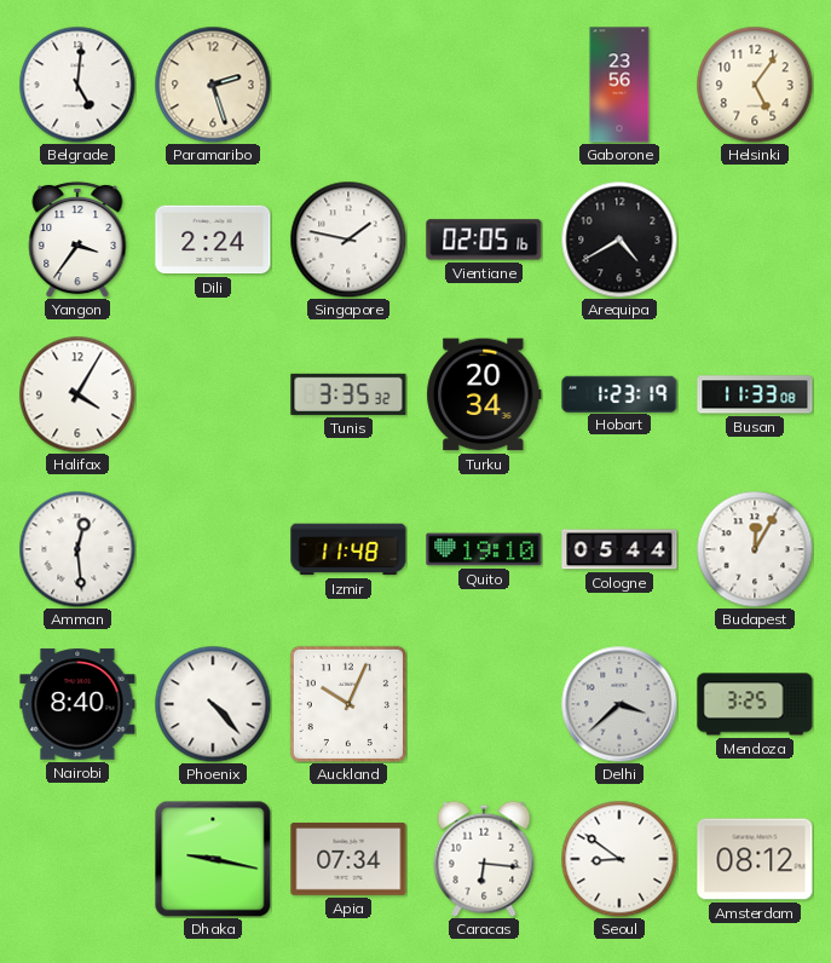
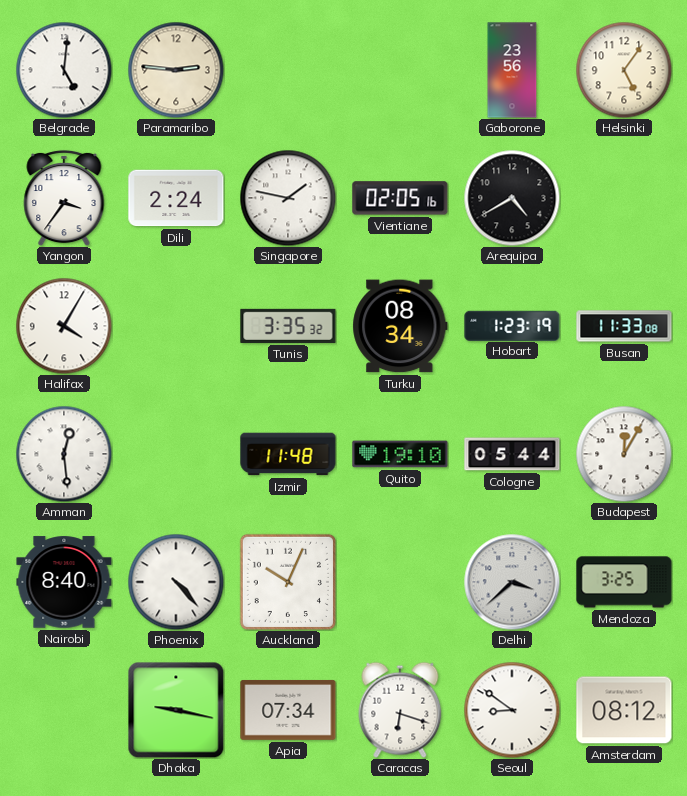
Paramaribo: 2:27 -> 2:46
Turku: 20:34 -> 08:34
Caracas: 6:16 -> 6:18
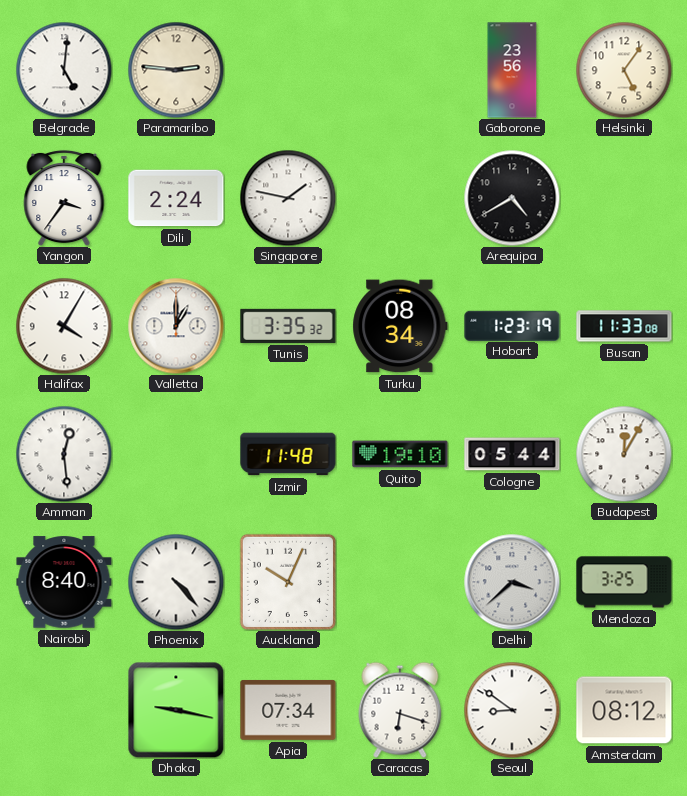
Vientiane: 02:05 -> none
Valletta: none -> 1:00
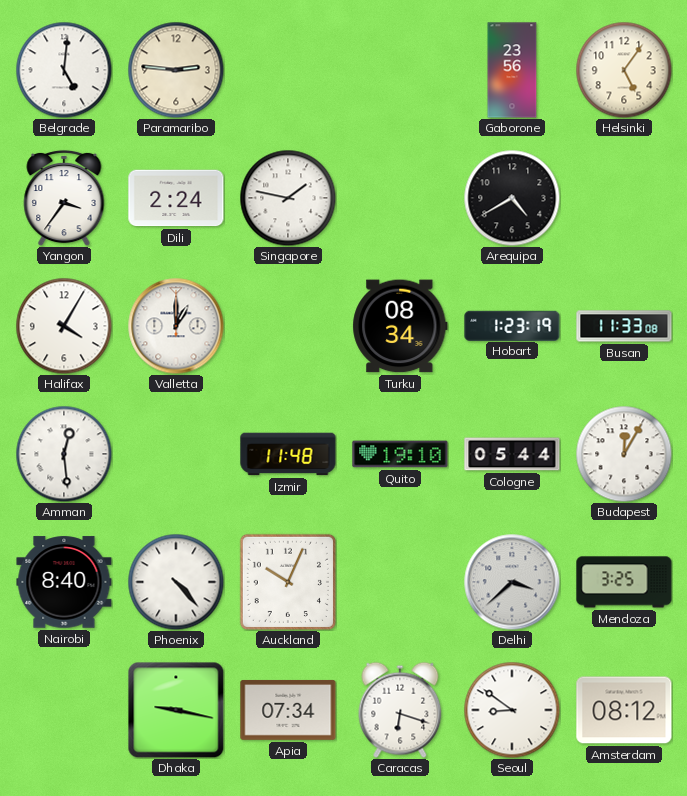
Tunis: 3:35 -> none
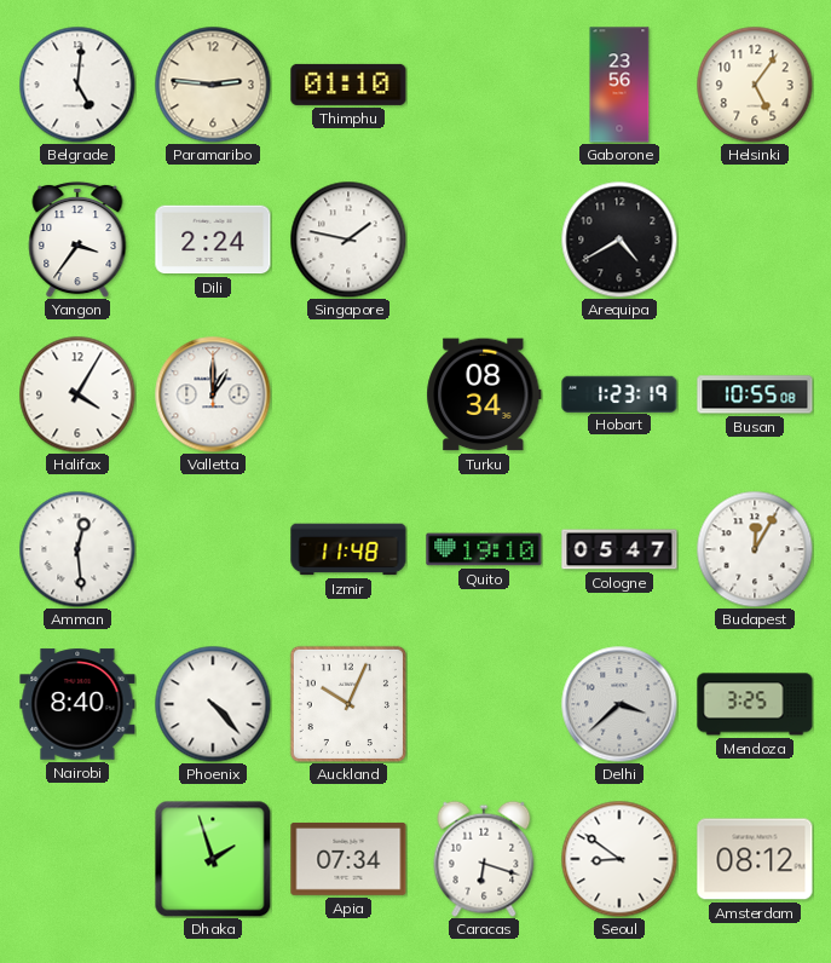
Thimphu: none -> 01:10
Busan: 11:33 -> 10:55
Cologne: 05:44 -> 05:47
Dhaka: 9:17 -> 1:57
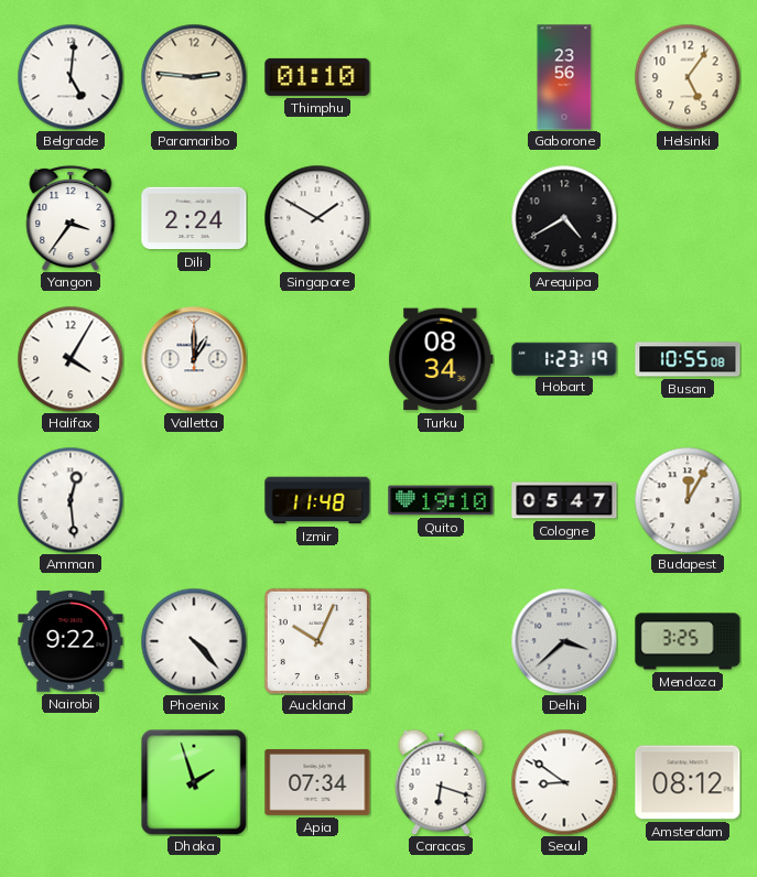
Singapore: 1:47 -> 1:50
Nairobi: 8:40 -> 9:22
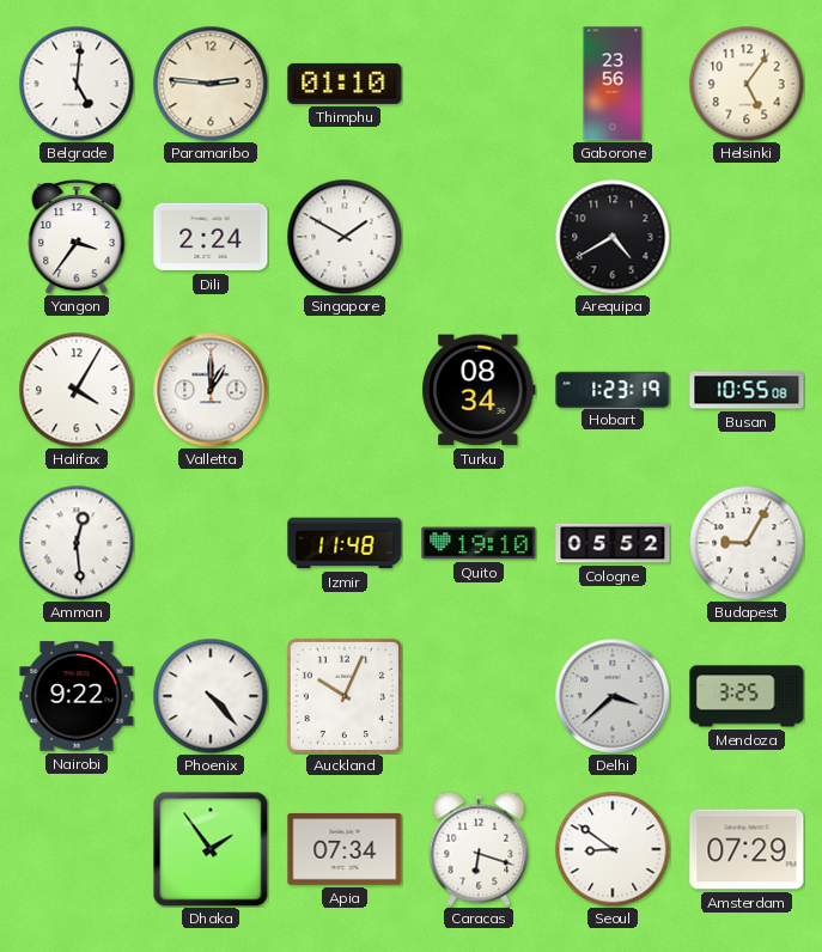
Cologne: 05:47 -> 05:52
Budapest: 12:05 -> 9:05
Dhaka: 1:57 -> 1:54
Amsterdam: 08:12 -> 07:29
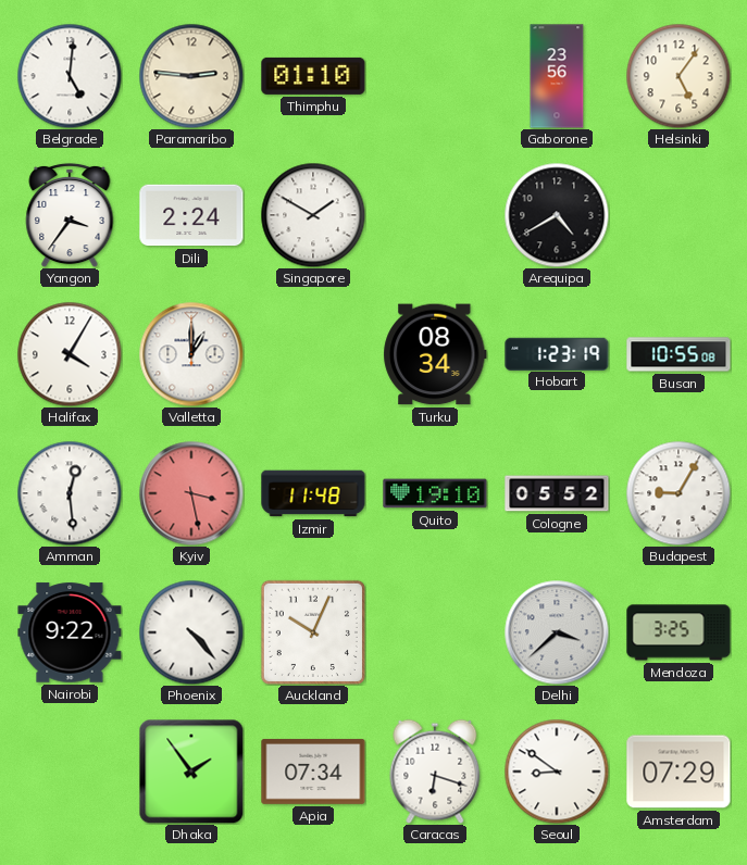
Kyiv: none -> 3:28
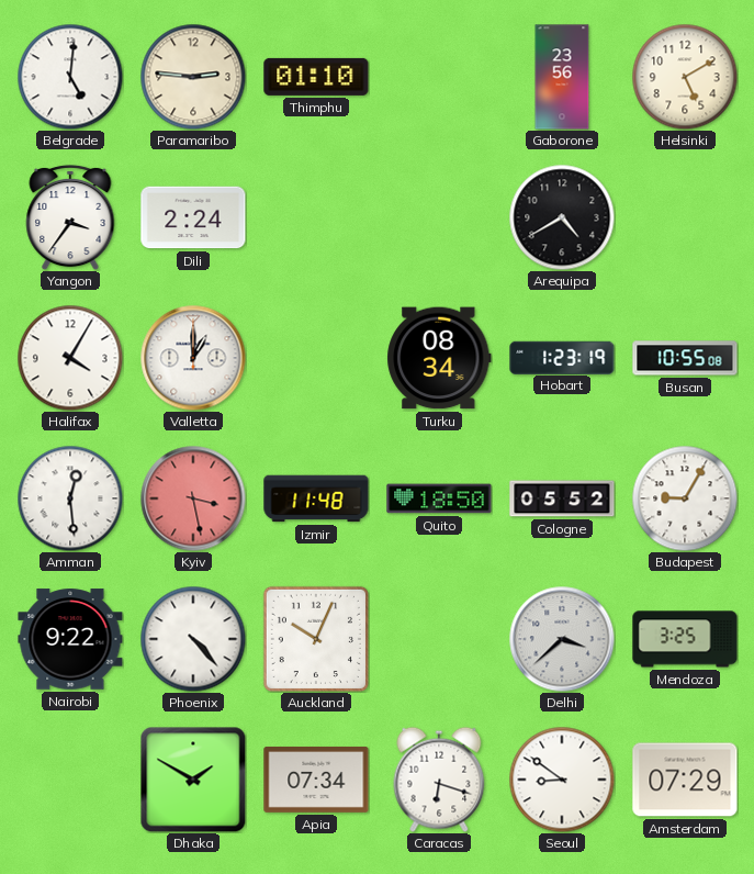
Helsinki: 5:06 -> 5:10
Singapore: 1:50 -> none
Quito: 19:10 -> 18:50
Dhaka: 1:54 -> 1:50
